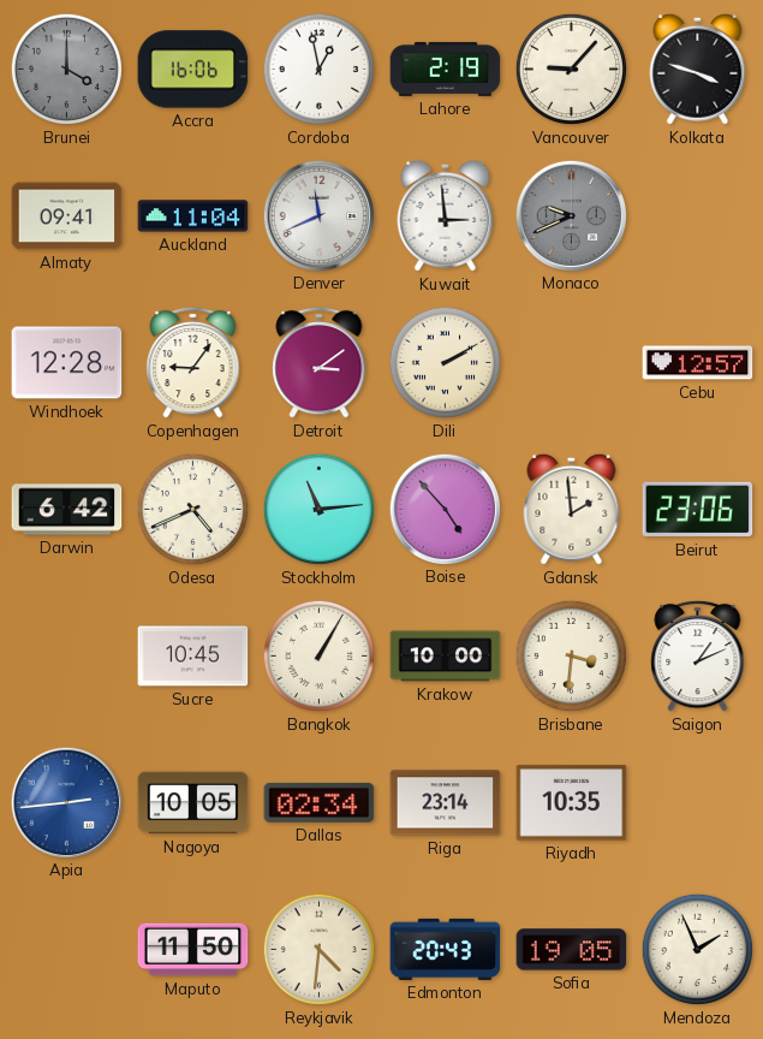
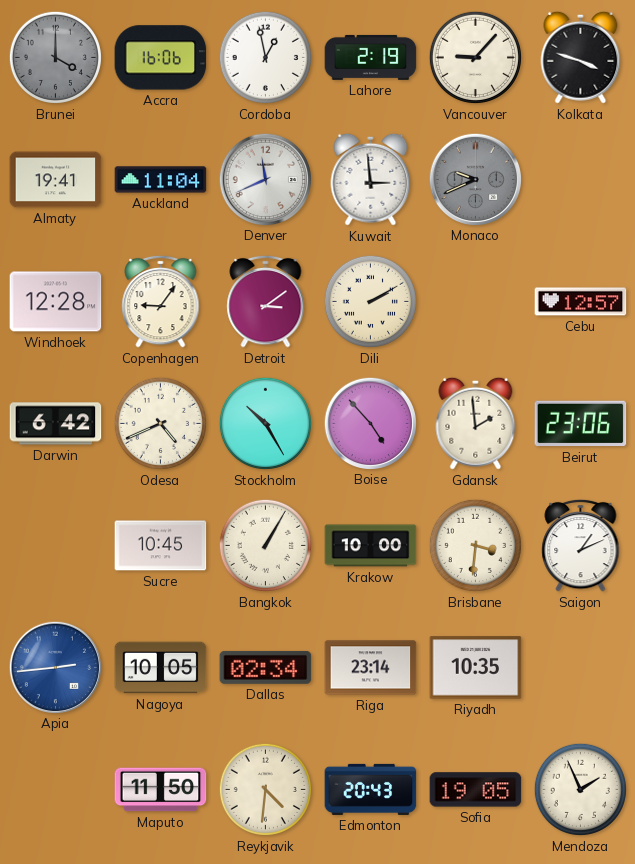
Almaty: 09:41 -> 19:41
Stockholm: 11:14 -> 10:25
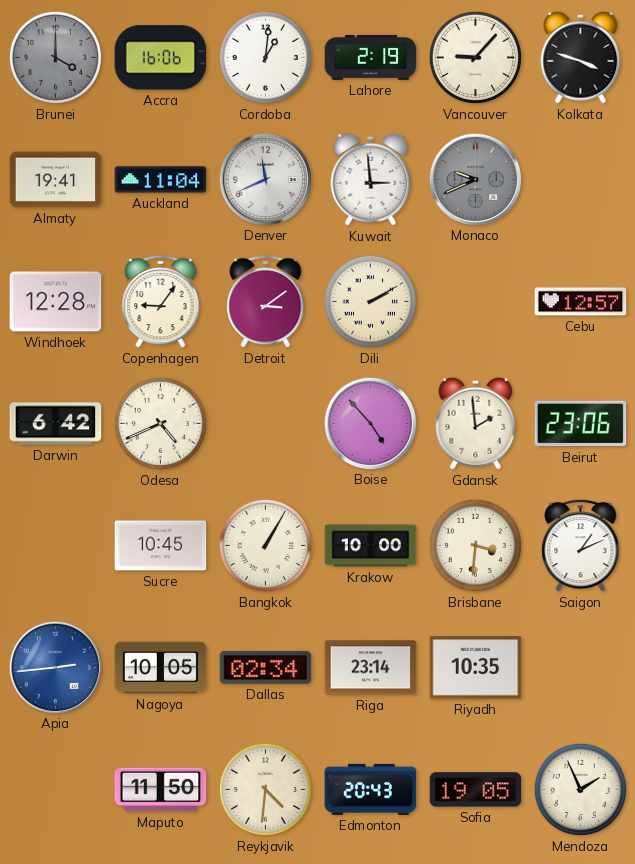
Cordoba: 12:58 -> 1:01
Stockholm: 10:25 -> none
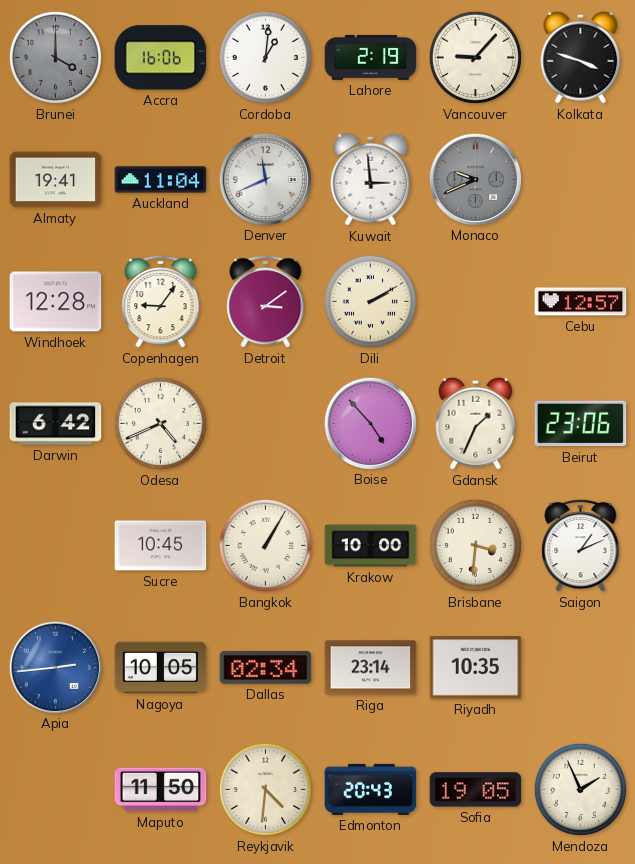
Gdansk: 1:59 -> 1:34
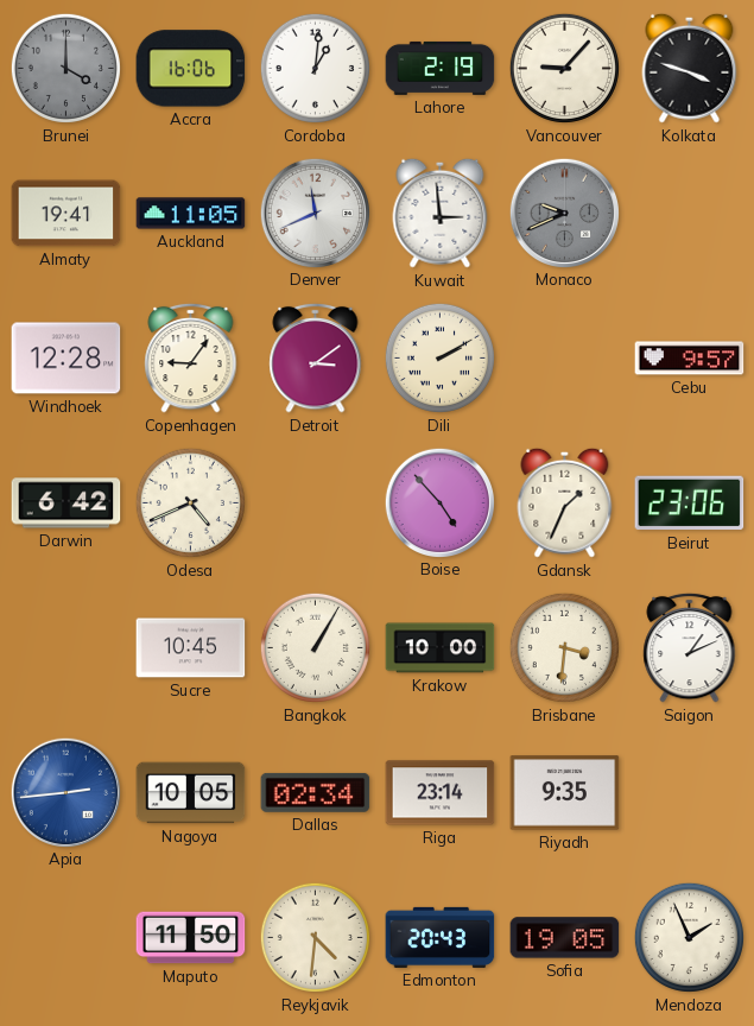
Auckland: 11:04 -> 11:05
Cebu: 12:57 -> 9:57
Riyadh: 10:35 -> 9:35
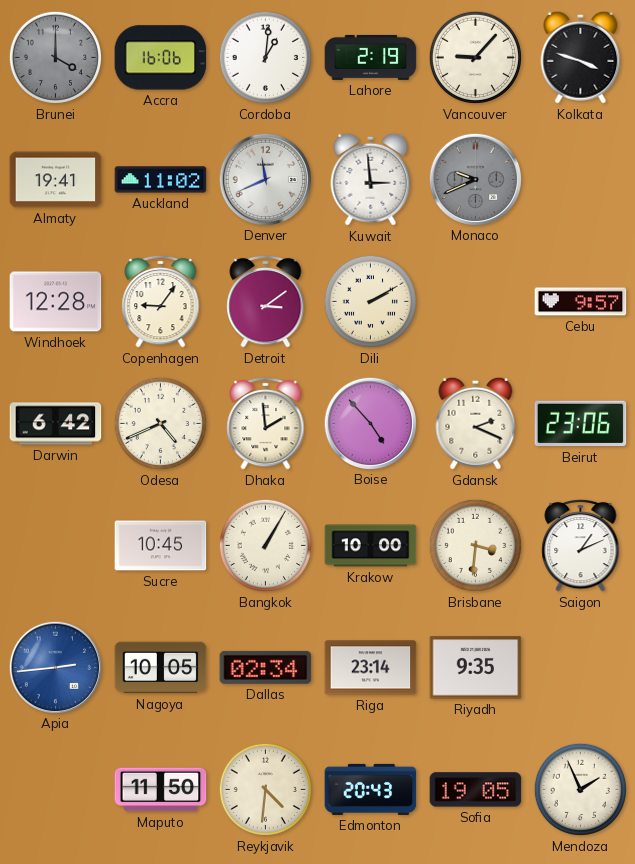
Auckland: 11:05 -> 11:02
Dhaka: none -> 1:59
Gdansk: 1:34 -> 2:19
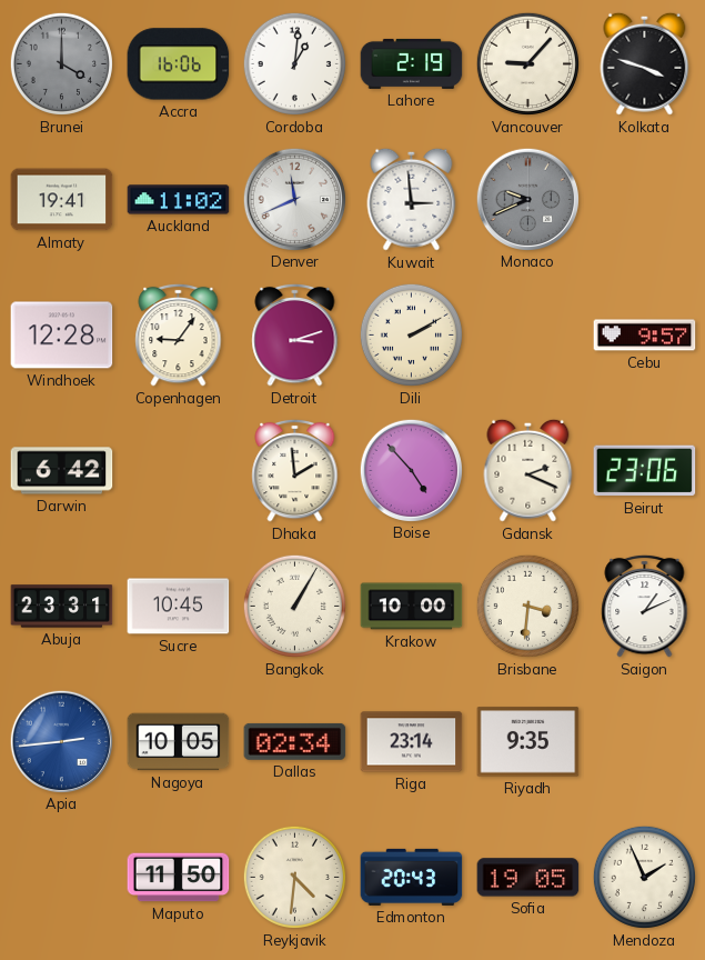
Detroit: 3:09 -> 3:12
Odesa: 4:41 -> none
Abuja: none -> 23:31
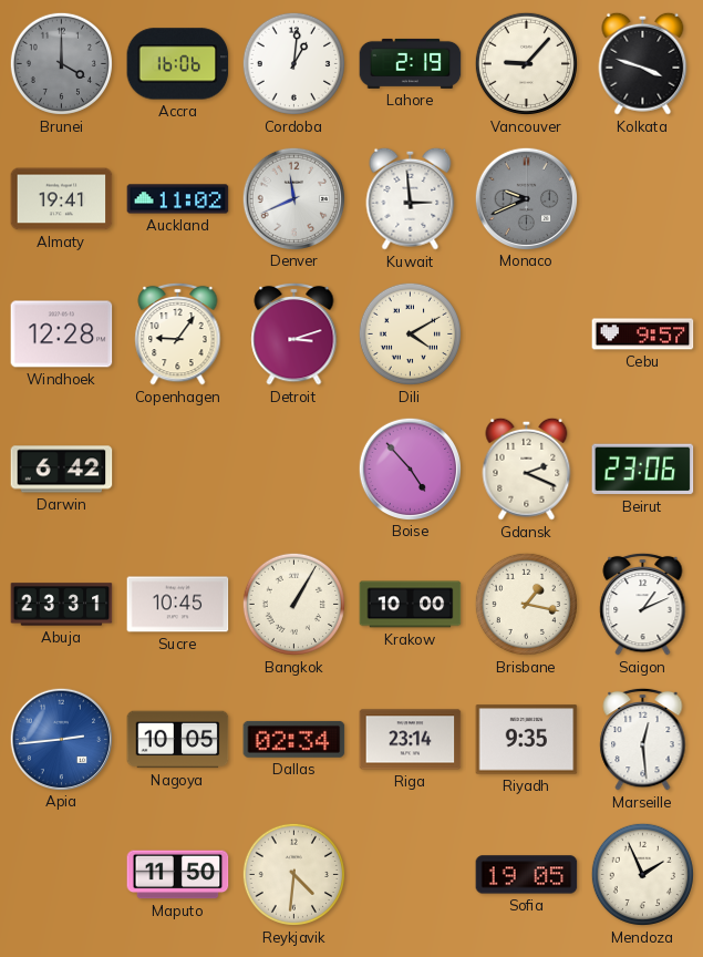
Dili: 2:10 -> 4:10
Dhaka: 1:59 -> none
Brisbane: 3:31 -> 1:17
Marseille: none -> 12:29
Edmonton: 20:43 -> none
